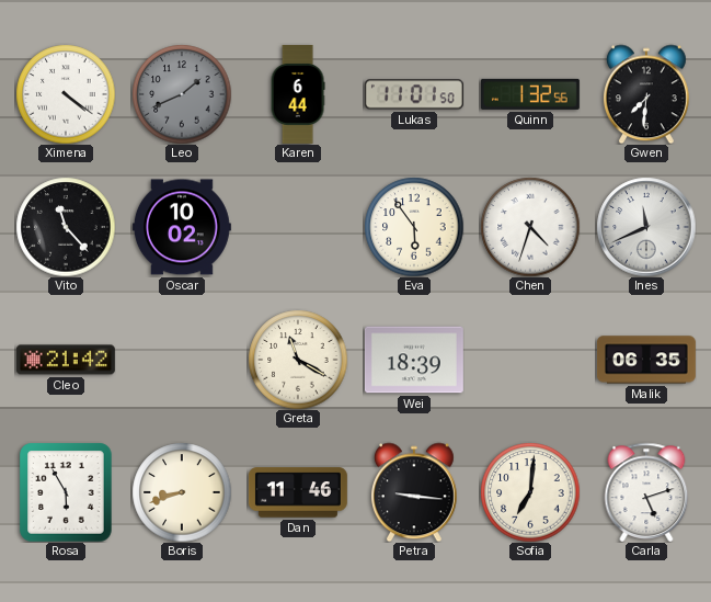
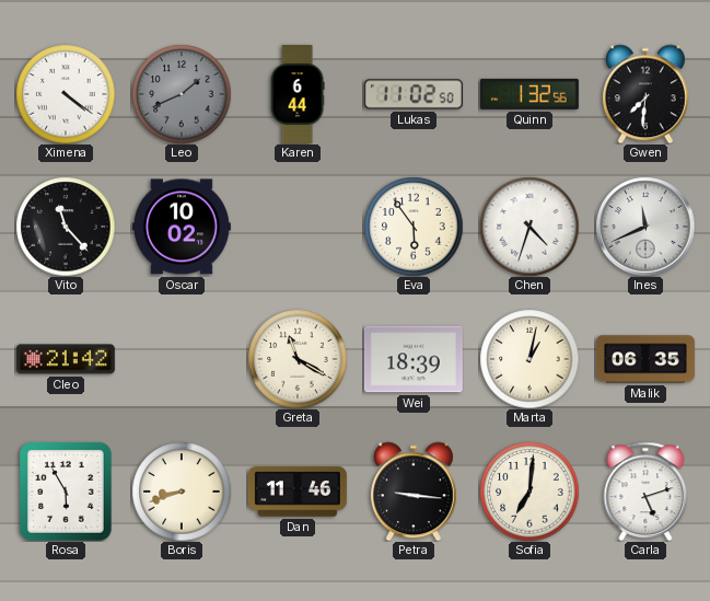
Lukas: 11:01 -> 11:02
Marta: none -> 1:02
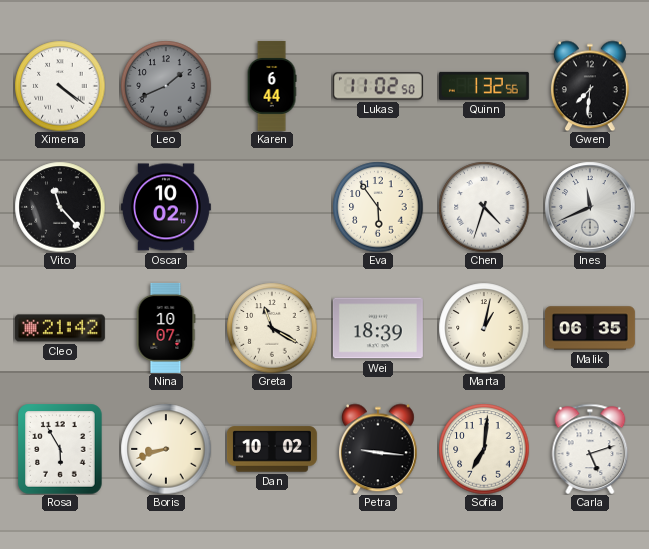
Nina: none -> 10:07
Dan: 11:46 -> 10:02
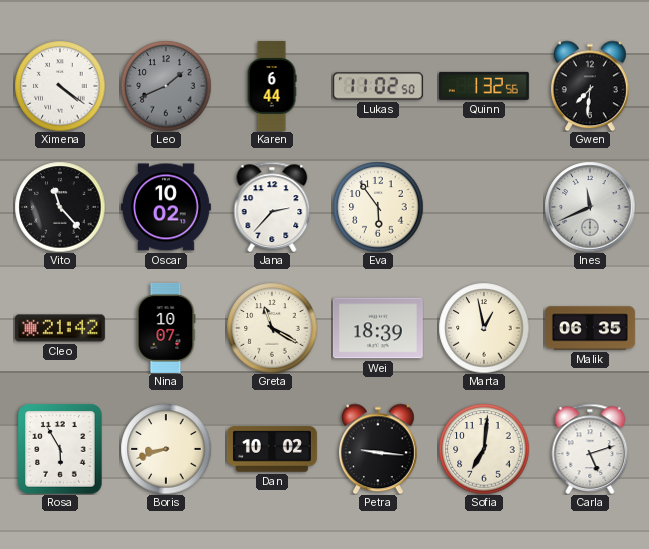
Jana: none -> 2:37
Chen: 4:33 -> none
Marta: 1:02 -> 12:58
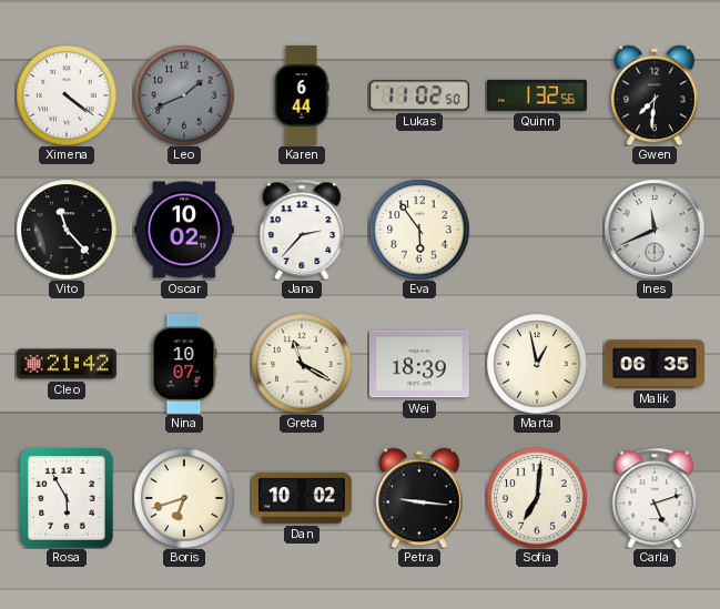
Boris: 8:42 -> 6:42
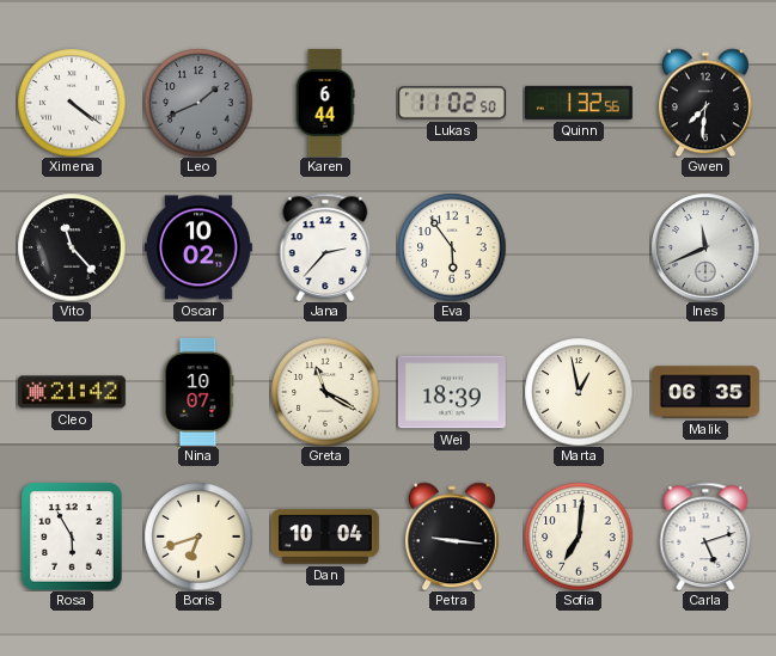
Dan: 10:02 -> 10:04
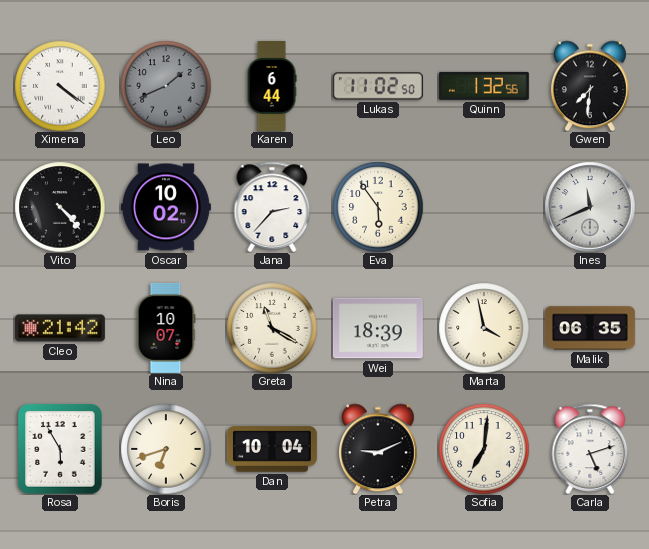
Vito: 11:23 -> 4:23
Marta: 12:58 -> 3:58
Petra: 9:16 -> 9:11
